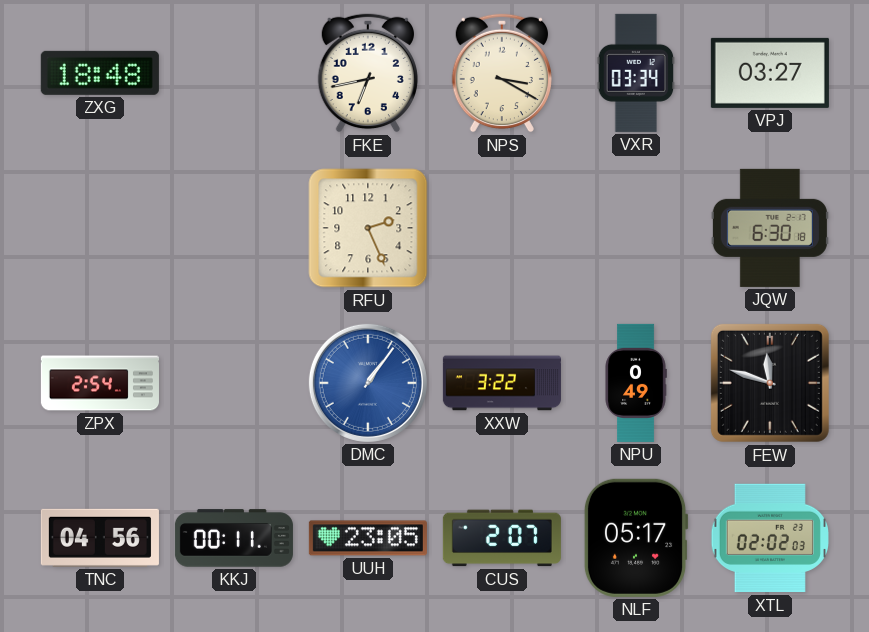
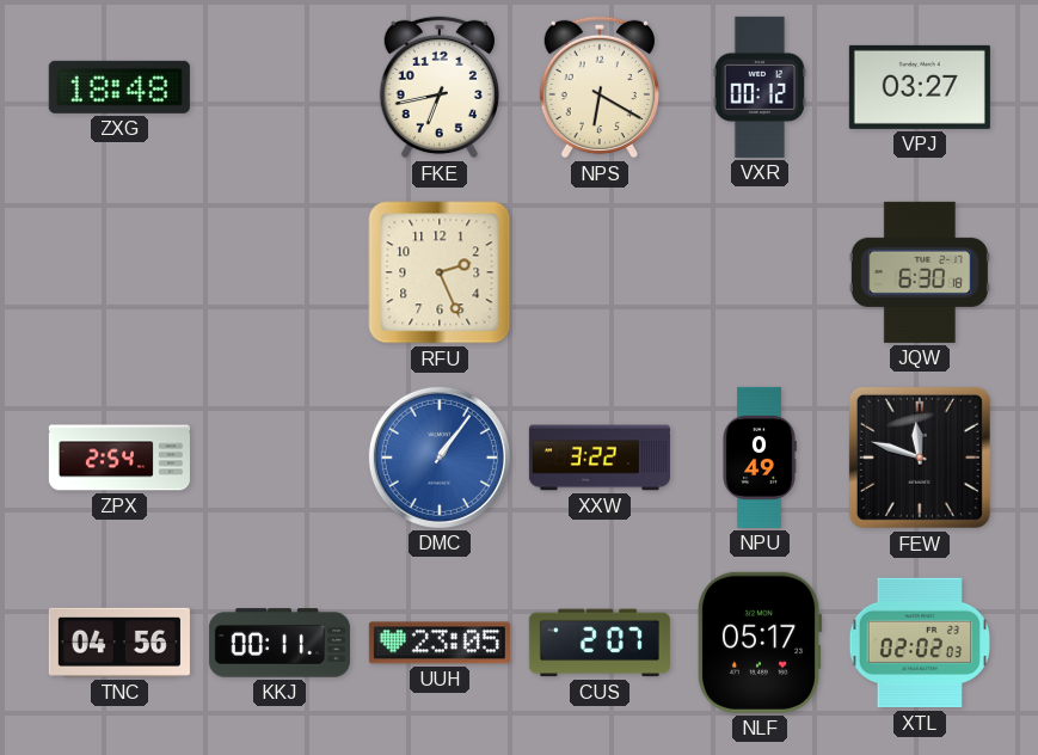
NPS: 3:20 -> 6:20
VXR: 03:34 -> 00:12
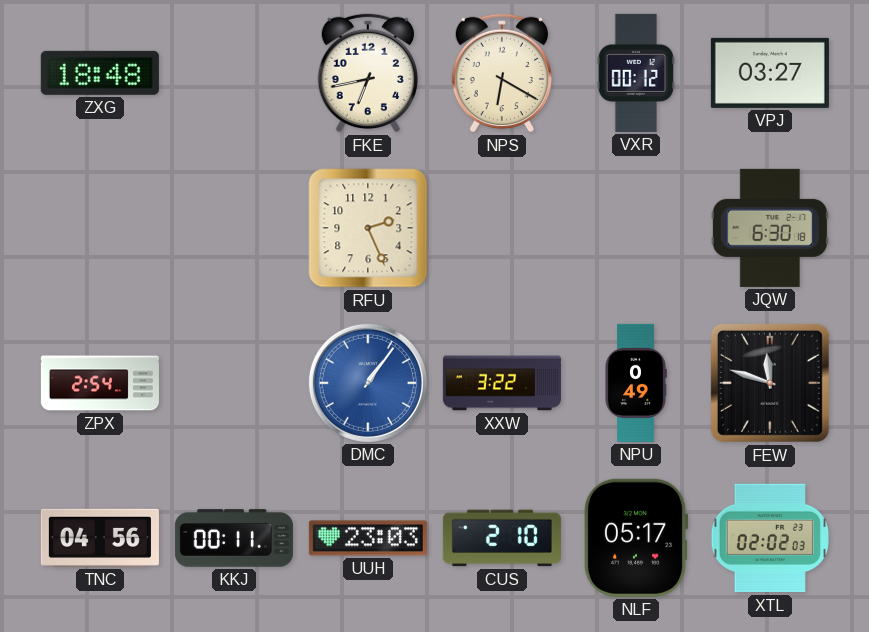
UUH: 23:05 -> 23:03
CUS: 2:07 -> 2:10
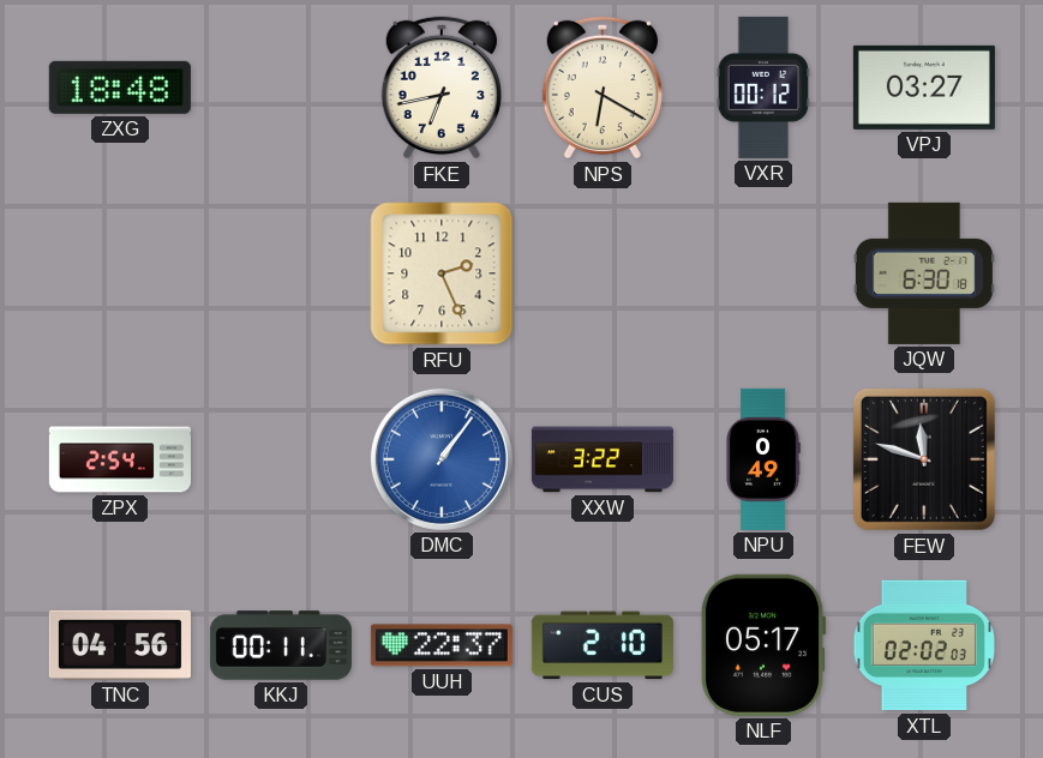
UUH: 23:03 -> 22:37
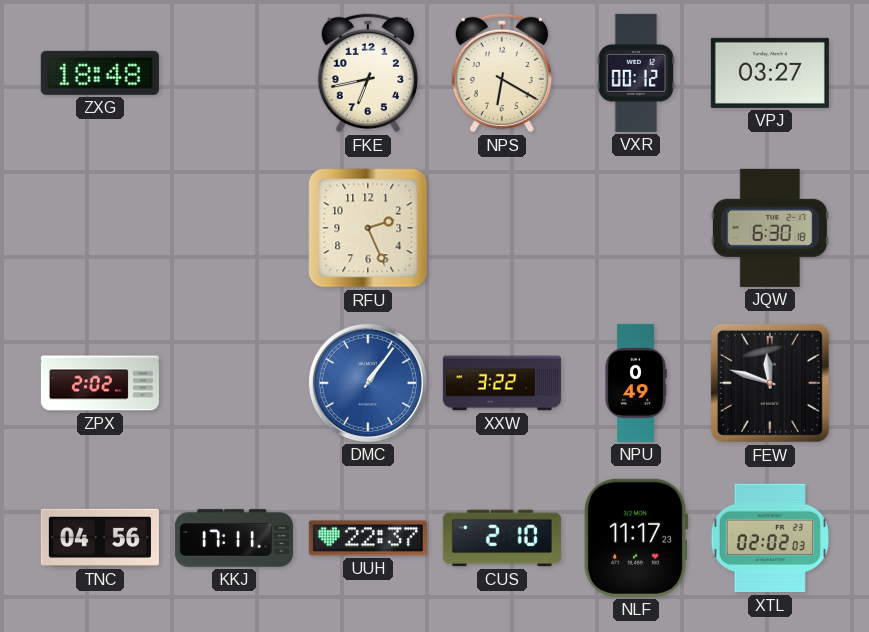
ZPX: 2:54 -> 2:02
KKJ: 00:11 -> 17:11
NLF: 05:17 -> 11:17
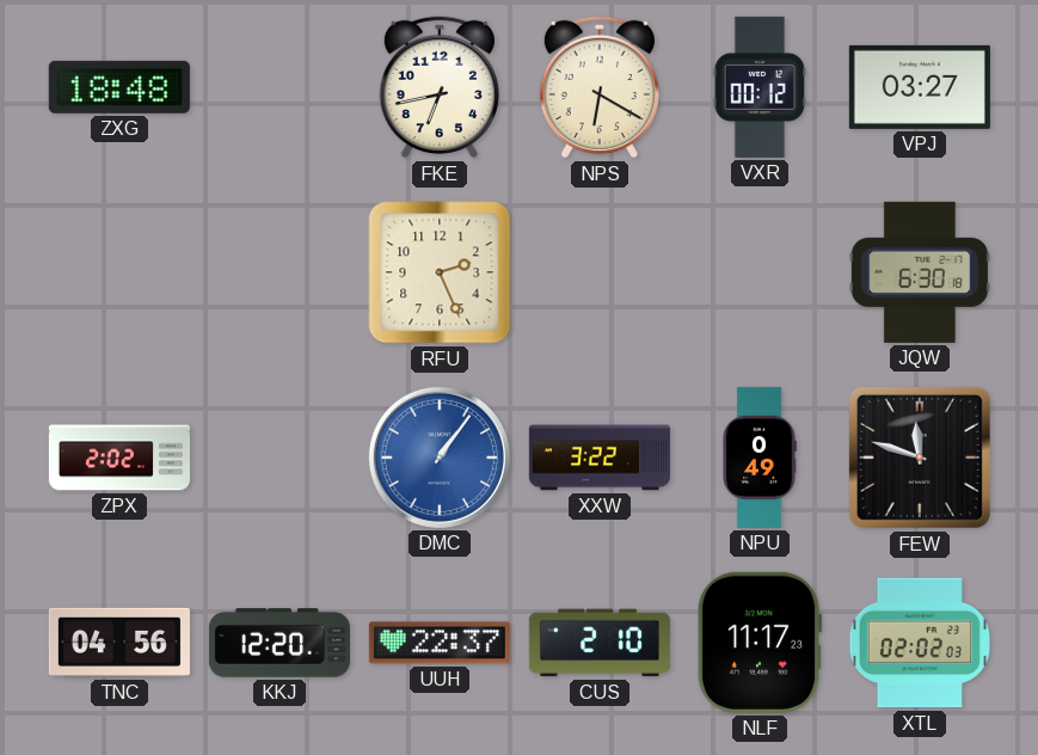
KKJ: 17:11 -> 12:20
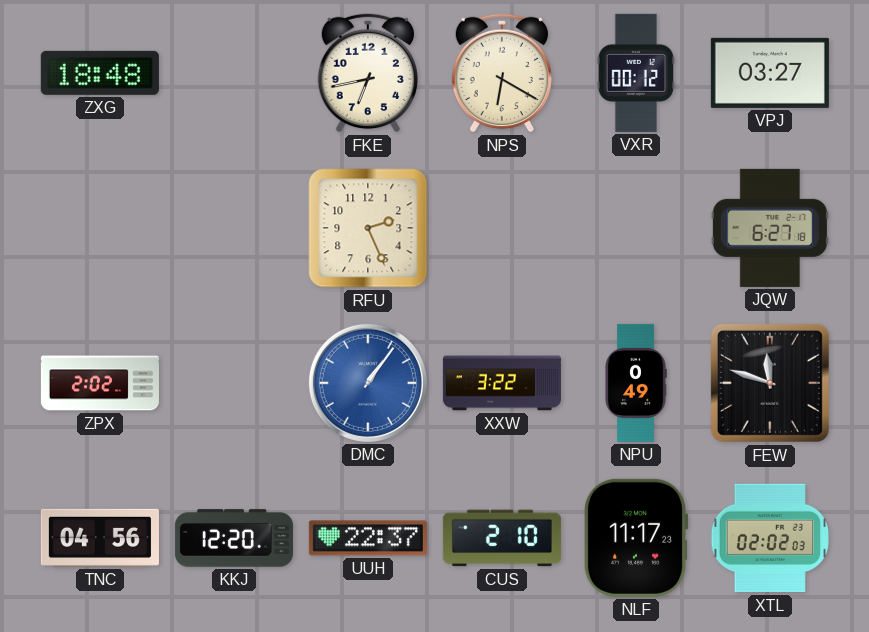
JQW: 6:30 -> 6:27
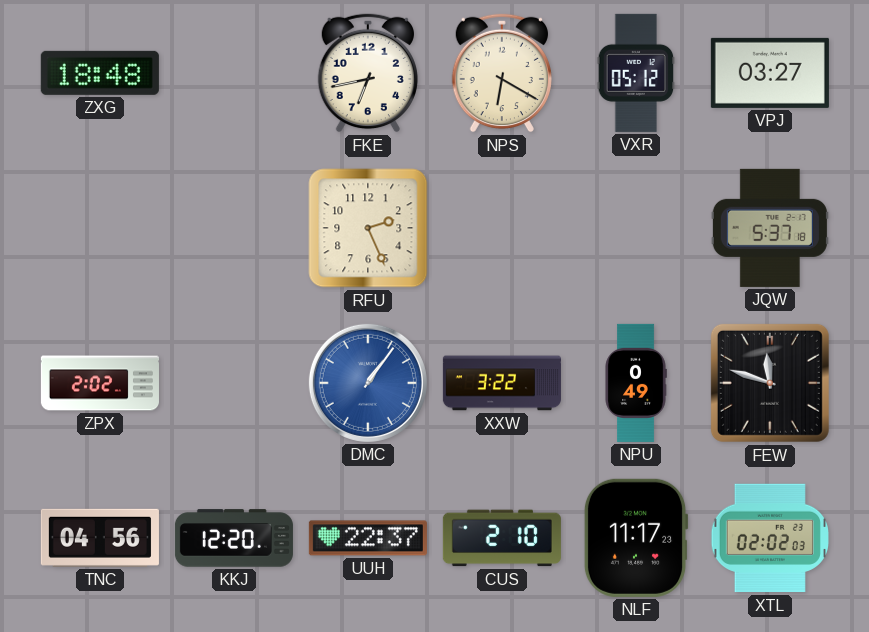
VXR: 00:12 -> 05:12
JQW: 6:27 -> 5:37
